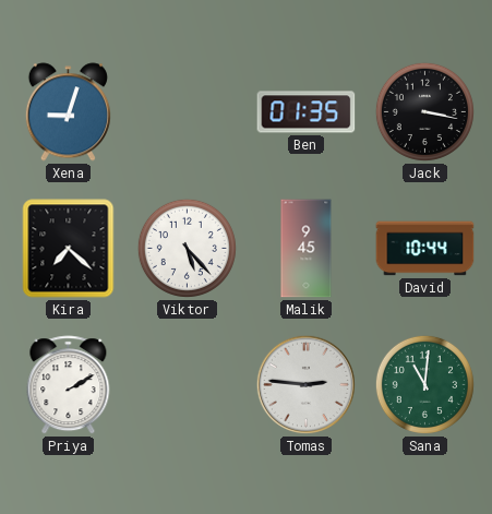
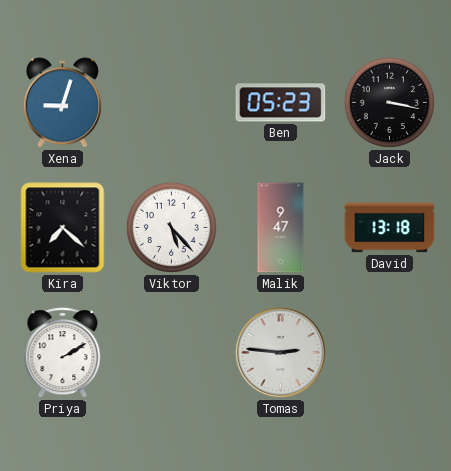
Ben: 01:35 -> 05:23
Malik: 9:45 -> 9:47
David: 10:44 -> 13:18
Sana: 11:01 -> none
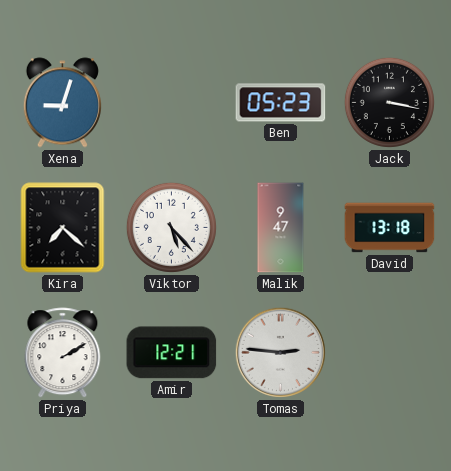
Amir: none -> 12:21
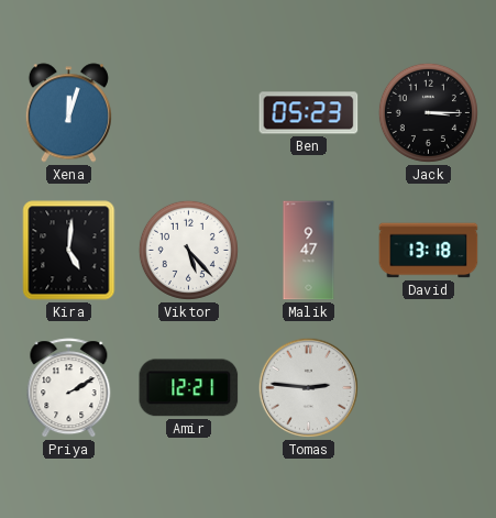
Xena: 9:03 -> 12:03
Jack: 3:17 -> 3:15
Kira: 7:22 -> 5:01
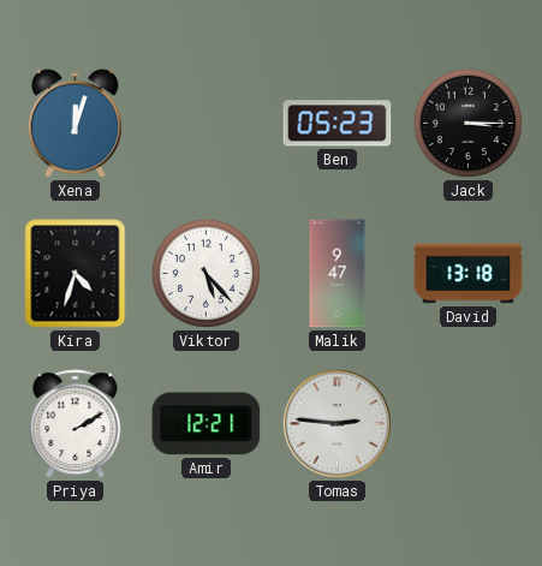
Kira: 5:01 -> 4:33
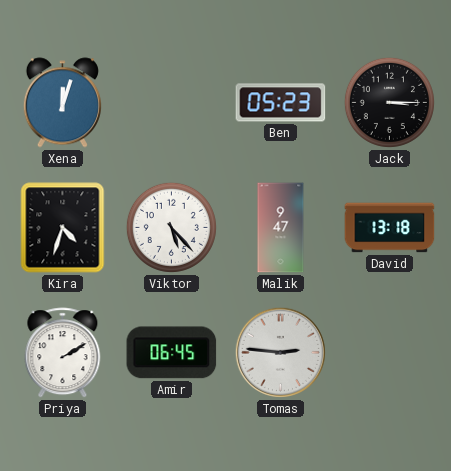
Amir: 12:21 -> 06:45
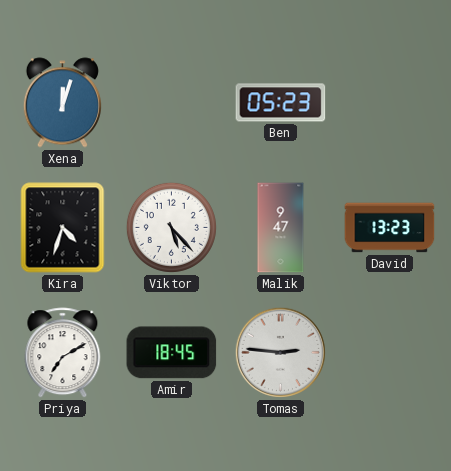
Jack: 3:15 -> none
David: 13:18 -> 13:23
Priya: 2:10 -> 7:10
Amir: 06:45 -> 18:45
